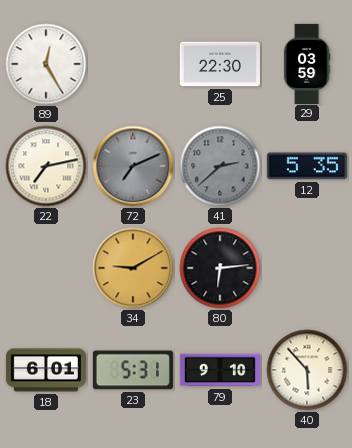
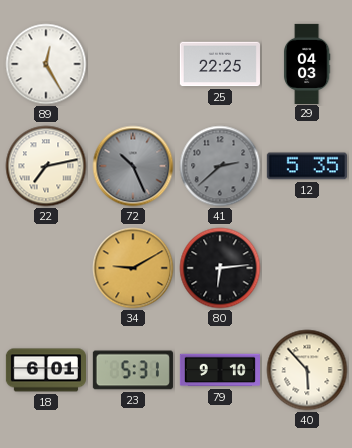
25: 22:30 -> 22:25
29: 03:59 -> 04:03
72: 7:11 -> 10:26
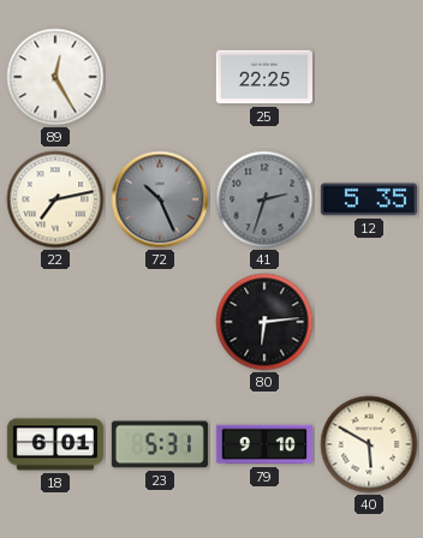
29: 04:03 -> none
41: 2:38 -> 2:33
34: 9:10 -> none
40: 5:53 -> 5:50
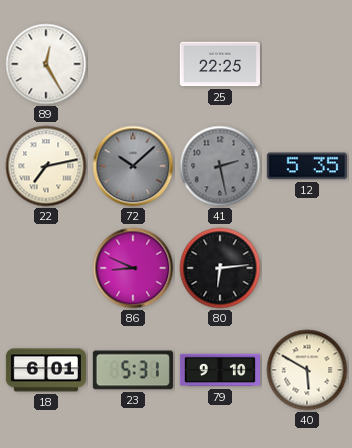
72: 10:26 -> 10:08
41: 2:33 -> 2:28
86: none -> 8:49
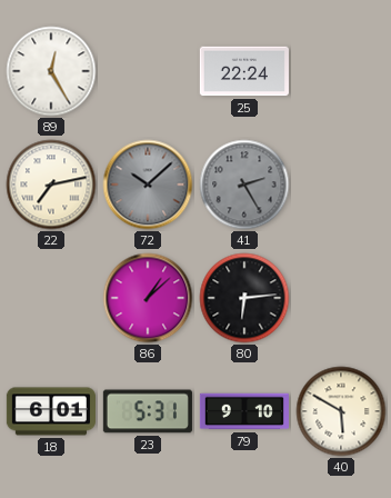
25: 22:25 -> 22:24
41: 2:28 -> 2:25
12: 5:35 -> none
86: 8:49 -> 1:08
